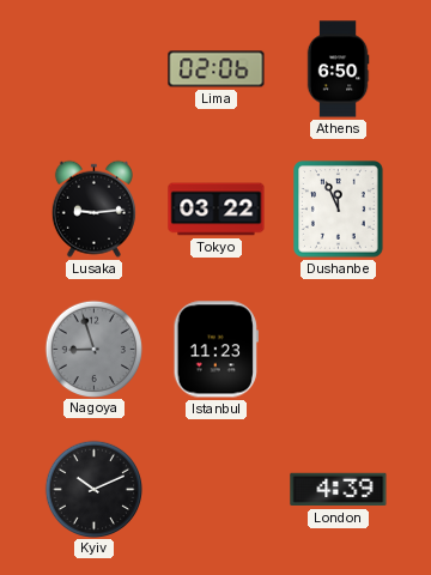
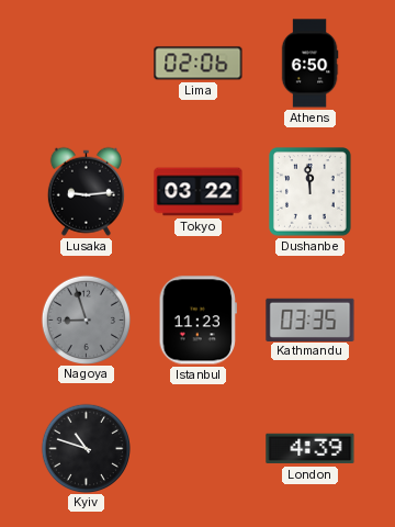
Dushanbe: 11:56 -> 11:59
Kathmandu: none -> 03:35
Kyiv: 10:11 -> 10:48
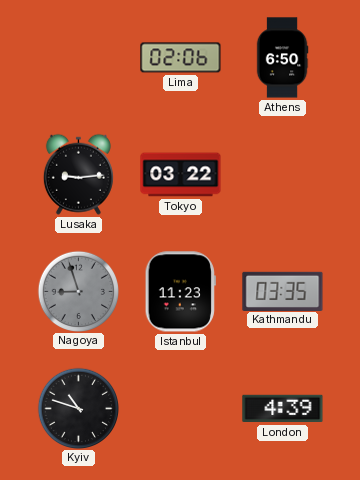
Dushanbe: 11:59 -> none
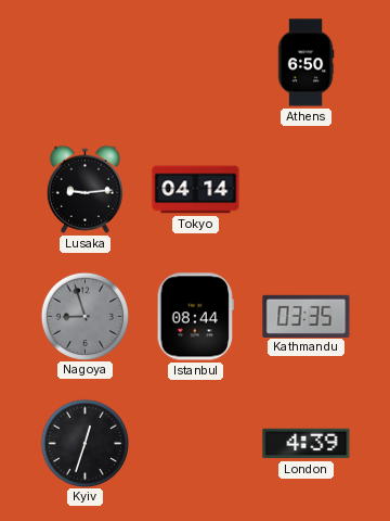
Lima: 02:06 -> none
Tokyo: 03:22 -> 04:14
Istanbul: 11:23 -> 08:44
Kyiv: 10:48 -> 12:33
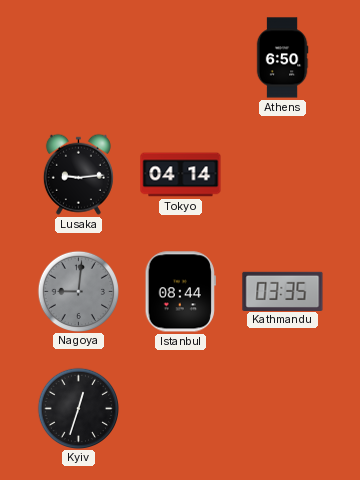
Nagoya: 8:57 -> 9:01
London: 4:39 -> none
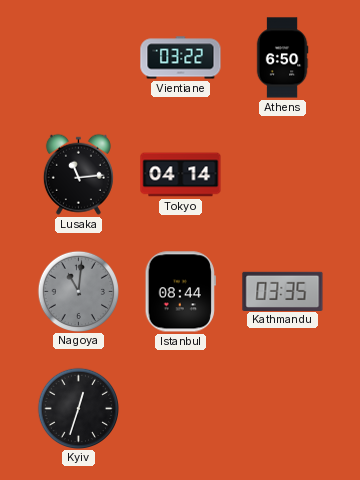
Vientiane: none -> 03:22
Lusaka: 9:14 -> 11:14
Nagoya: 9:01 -> 11:01
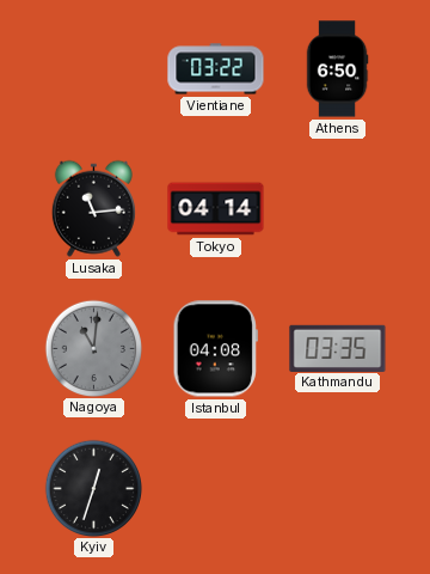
Istanbul: 08:44 -> 04:08
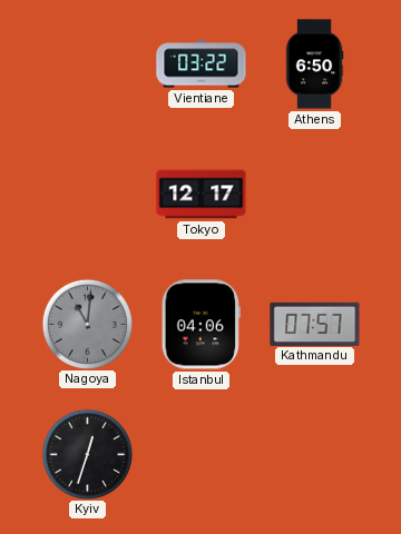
Lusaka: 11:14 -> none
Tokyo: 04:14 -> 12:17
Istanbul: 04:08 -> 04:06
Kathmandu: 03:35 -> 07:57
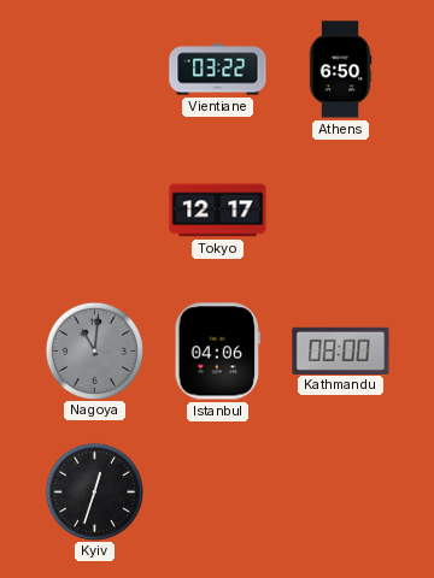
Kathmandu: 07:57 -> 08:00
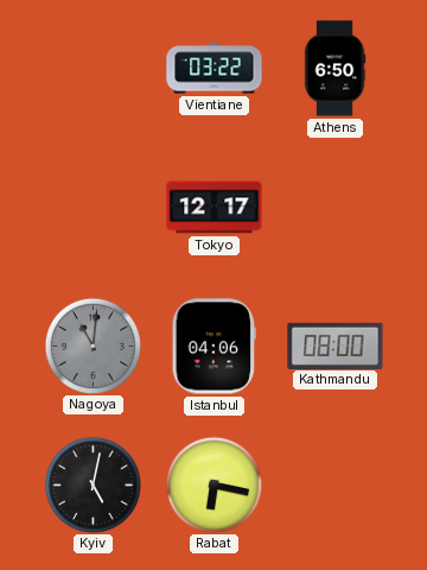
Kyiv: 12:33 -> 5:02
Rabat: none -> 6:17
